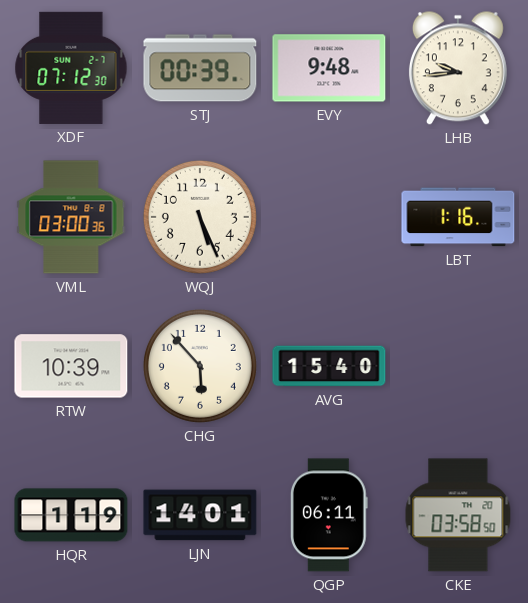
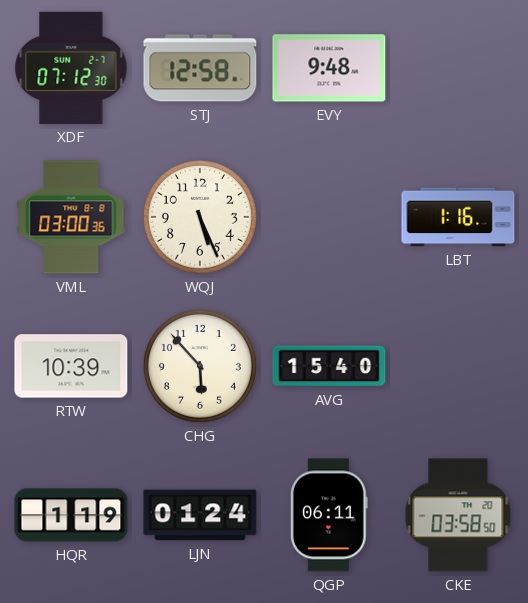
STJ: 00:39 -> 12:58
LHB: 9:44 -> none
LJN: 14:01 -> 01:24
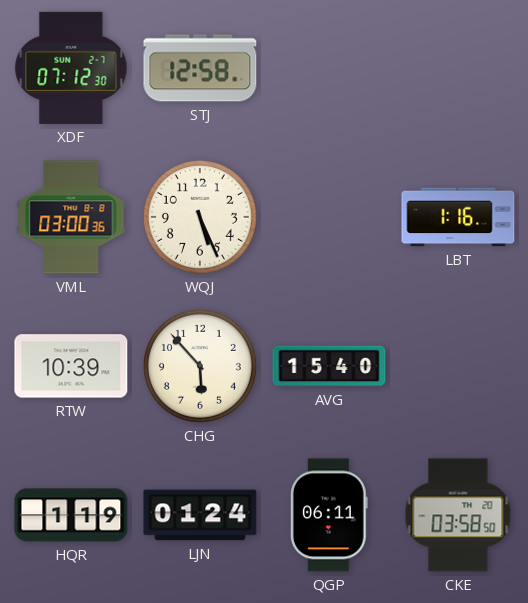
EVY: 9:48 -> none
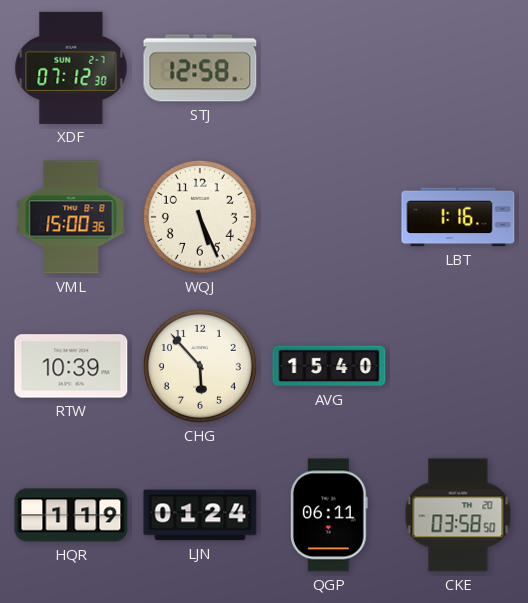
VML: 03:00 -> 15:00
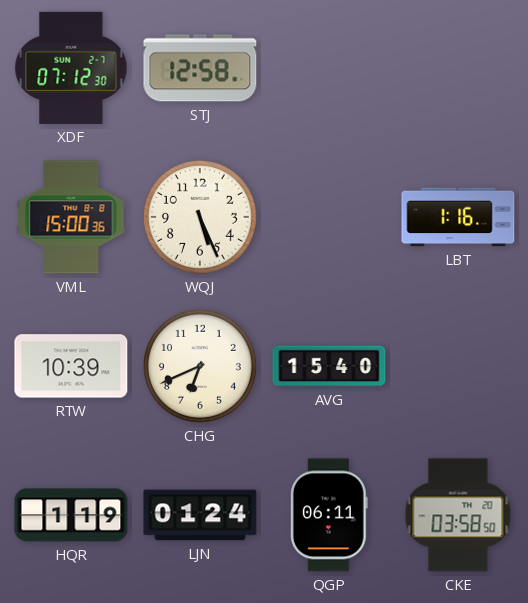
CHG: 5:53 -> 6:41
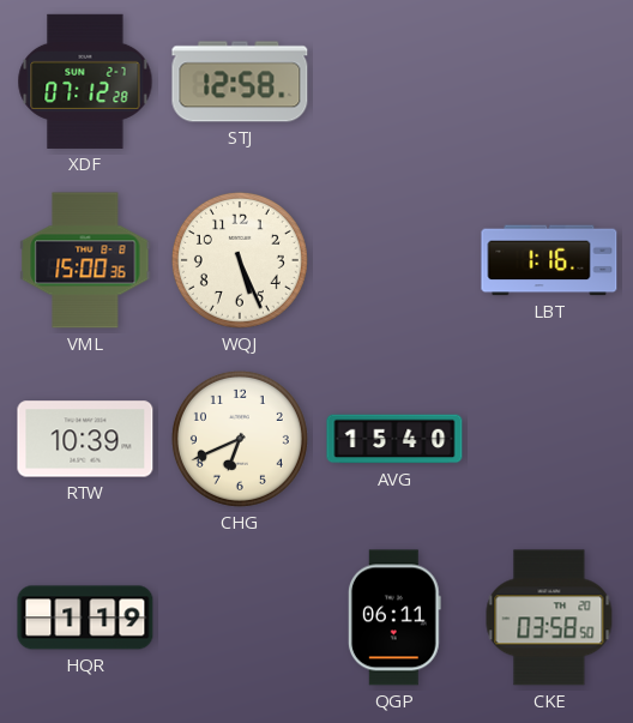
XDF: 07:12:30 -> 07:12:28
LJN: 01:24 -> none
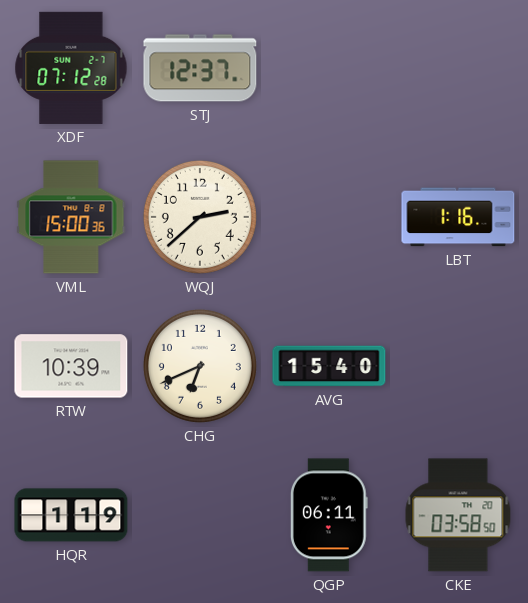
STJ: 12:58 -> 12:37
WQJ: 5:26 -> 2:38
